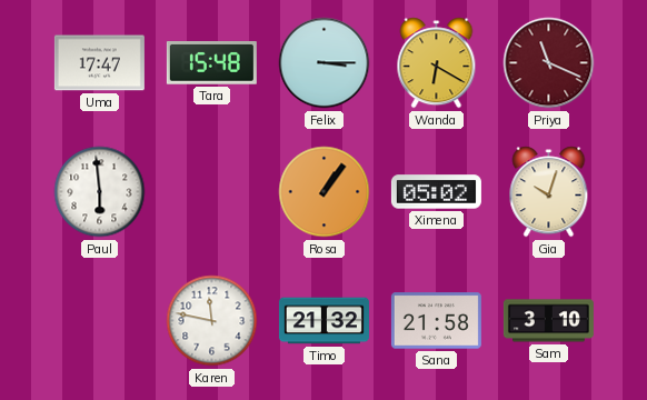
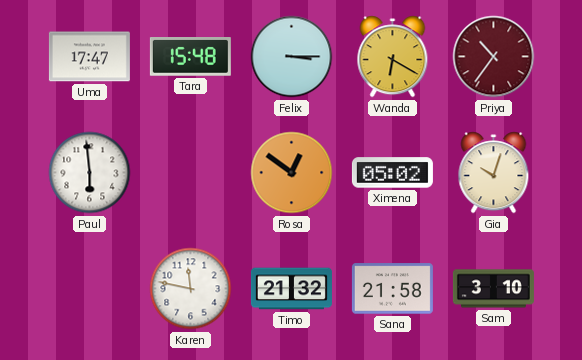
Priya: 11:19 -> 10:36
Rosa: 1:06 -> 12:51
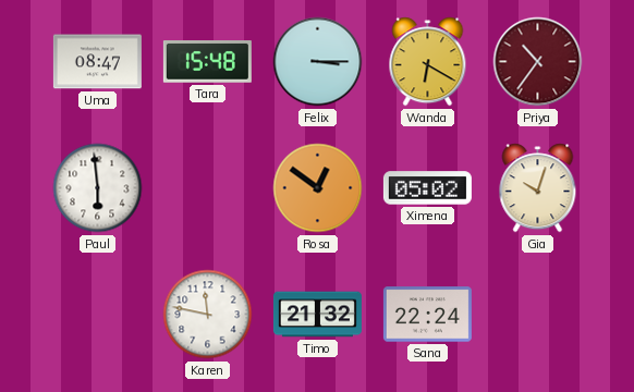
Uma: 17:47 -> 08:47
Sana: 21:58 -> 22:24
Sam: 3:10 -> none
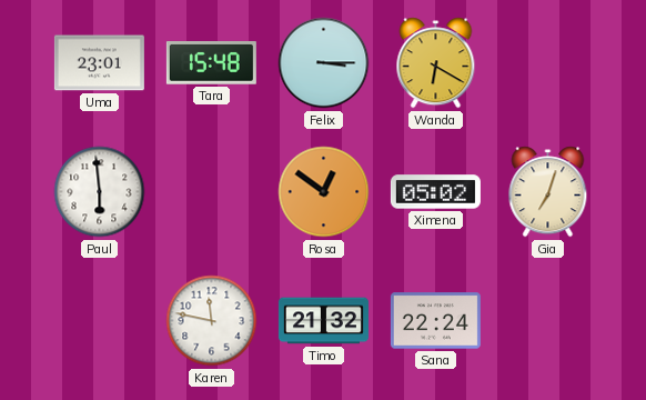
Uma: 08:47 -> 23:01
Priya: 10:36 -> none
Gia: 10:03 -> 7:03
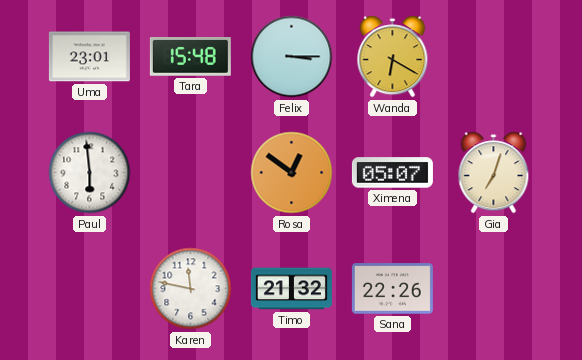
Ximena: 05:02 -> 05:07
Sana: 22:24 -> 22:26
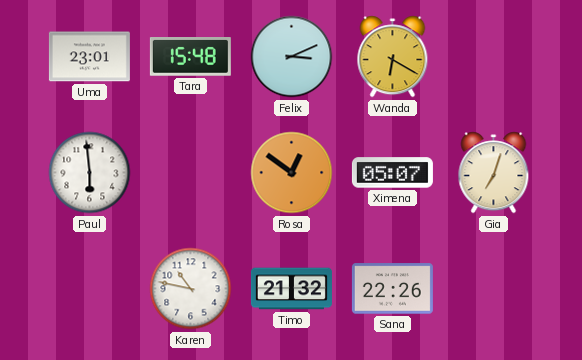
Felix: 3:15 -> 3:11
Karen: 11:47 -> 10:47
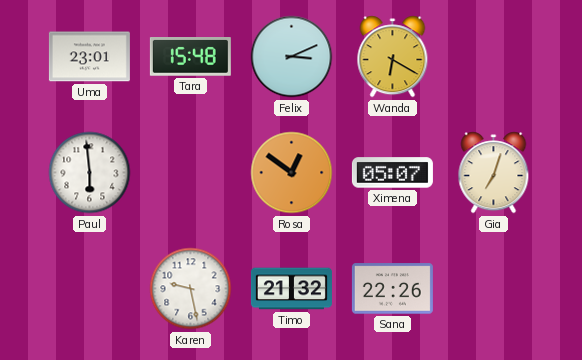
Karen: 10:47 -> 9:28
